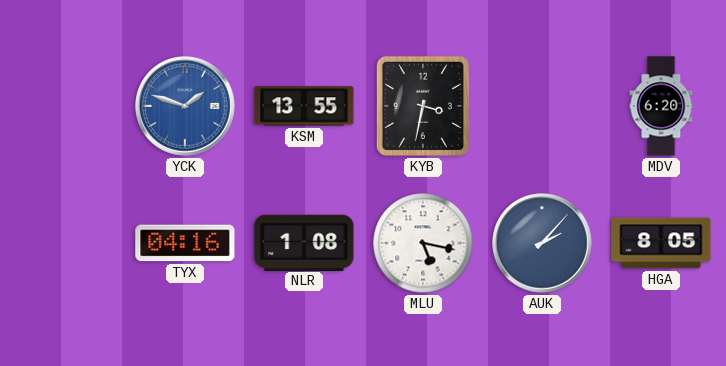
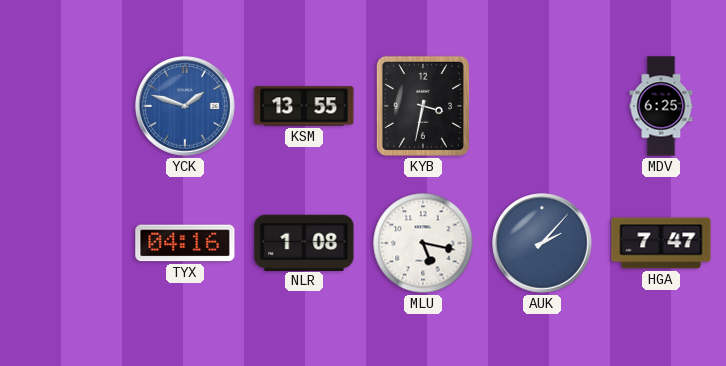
MDV: 6:20 -> 6:25
HGA: 8:05 -> 7:47
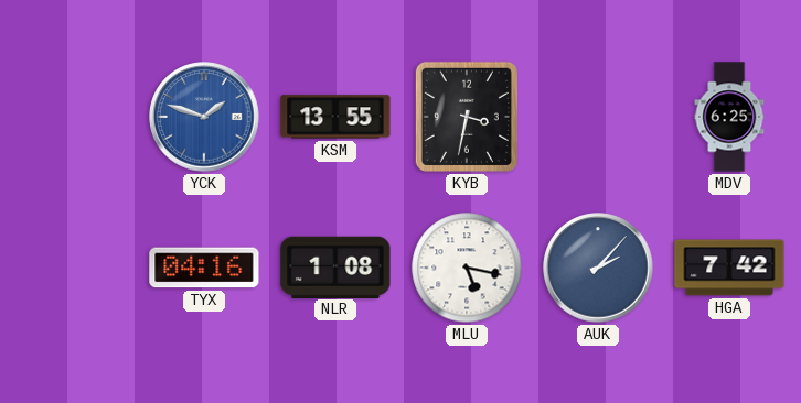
HGA: 7:47 -> 7:42
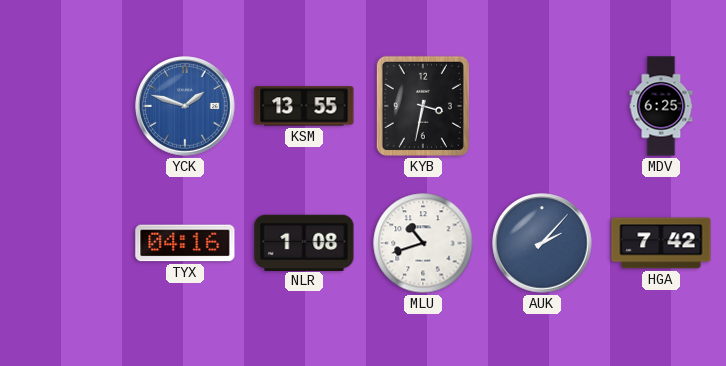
MLU: 5:17 -> 10:42
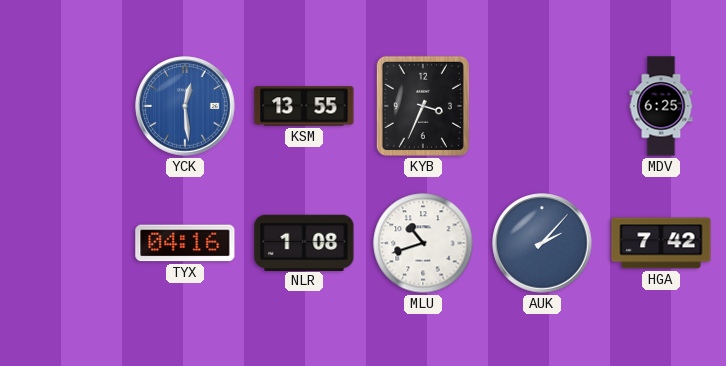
YCK: 1:48 -> 12:29
KYB: 3:32 -> 3:34
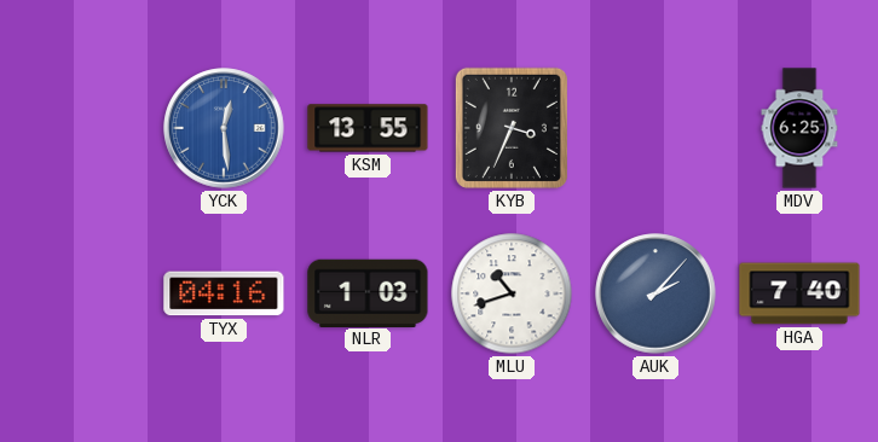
NLR: 1:08 -> 1:03
HGA: 7:42 -> 7:40
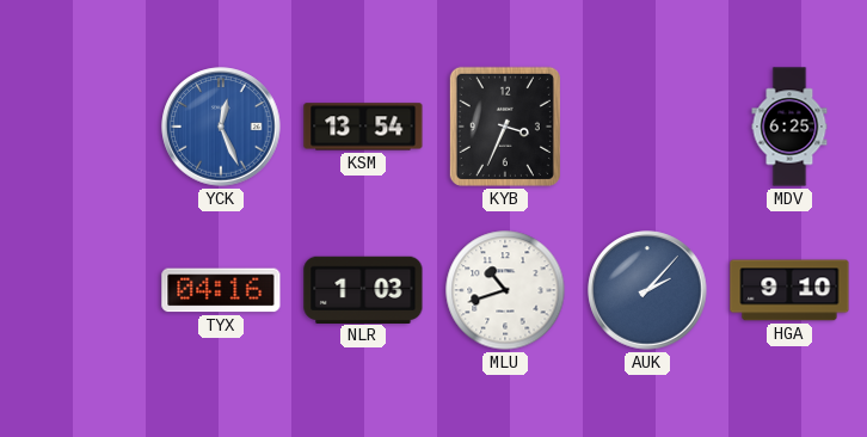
YCK: 12:29 -> 12:26
KSM: 13:55 -> 13:54
HGA: 7:40 -> 9:10
